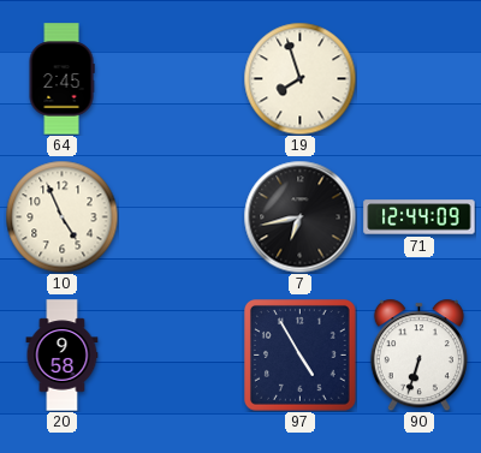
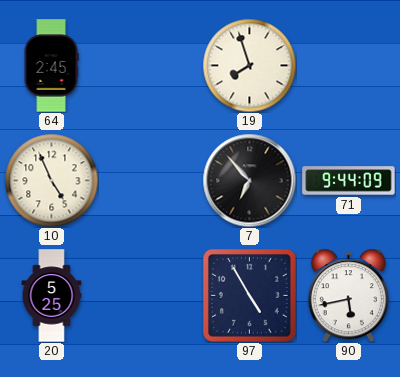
7: 6:43 -> 6:53
71: 12:44 -> 9:44
20: 9:58 -> 5:25
90: 6:33 -> 5:43
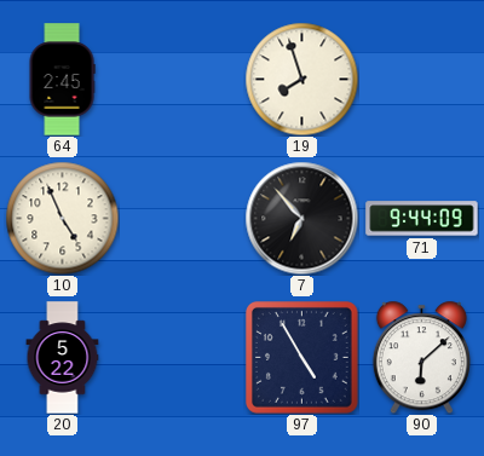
20: 5:25 -> 5:22
90: 5:43 -> 6:08
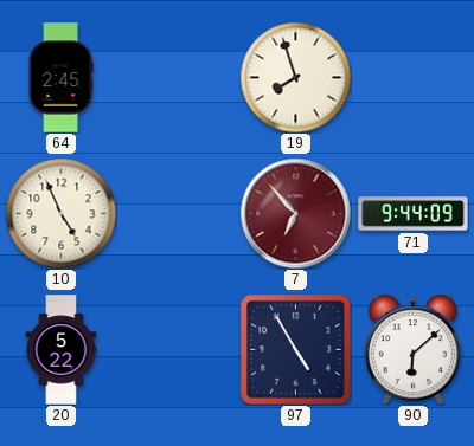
7 dial: black -> burgundy
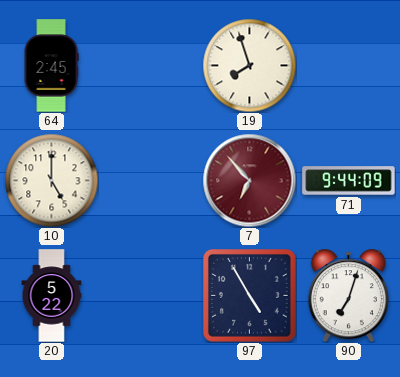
10: 4:56 -> 5:00
90: 6:08 -> 7:03
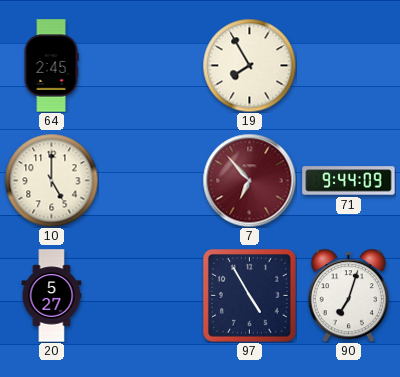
19: 7:57 -> 7:55
20: 5:22 -> 5:27
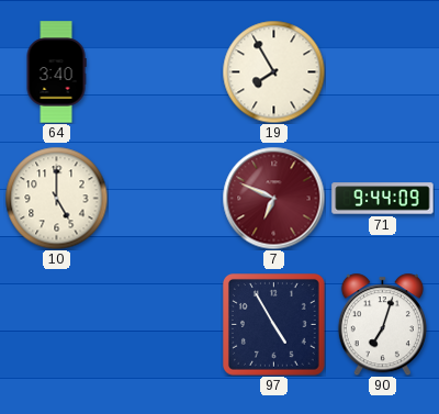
64: 2:45 -> 3:40
7: 6:53 -> 6:49
20: 5:27 -> none
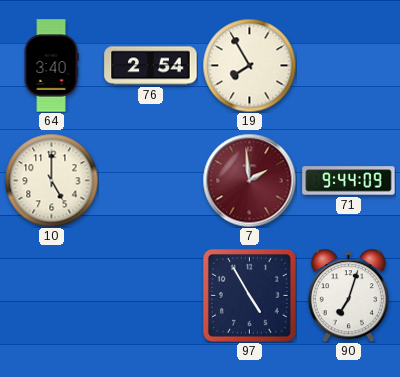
76: none -> 2:54
7: 6:49 -> 1:59
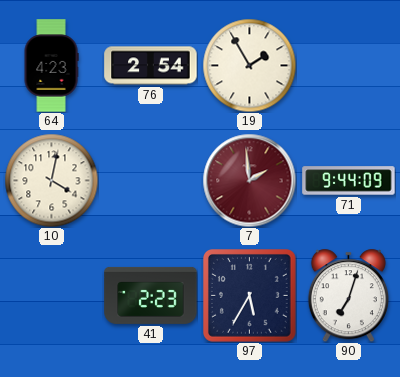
64: 3:40 -> 4:23
19: 7:55 -> 1:55
10: 5:00 -> 4:02
41: none -> 2:23
97: 4:55 -> 5:35
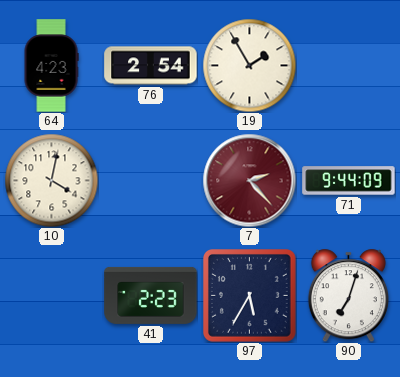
7: 1:59 -> 2:23
